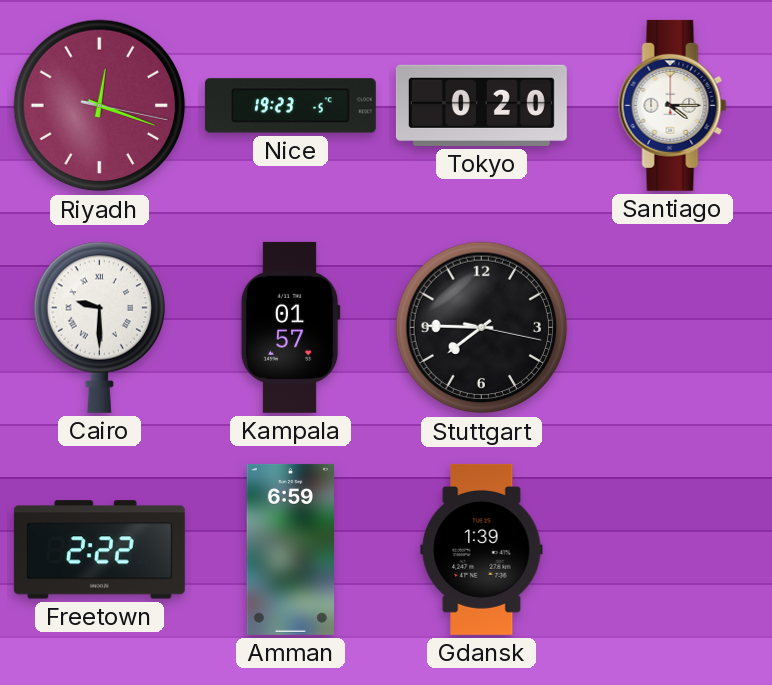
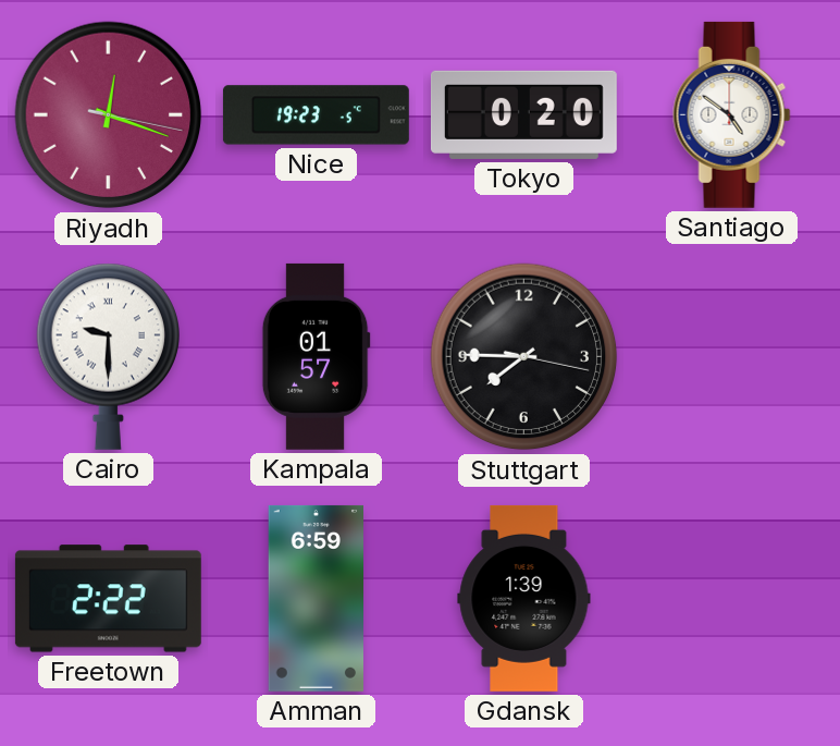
Santiago: 4:15 -> 4:51
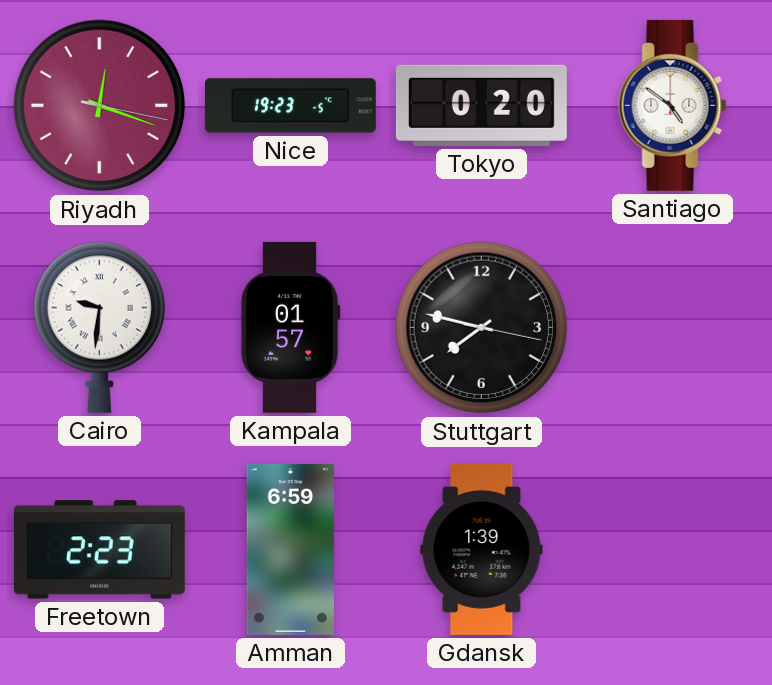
Cairo: 9:30 -> 9:31
Stuttgart: 7:45 -> 7:47
Freetown: 2:22 -> 2:23
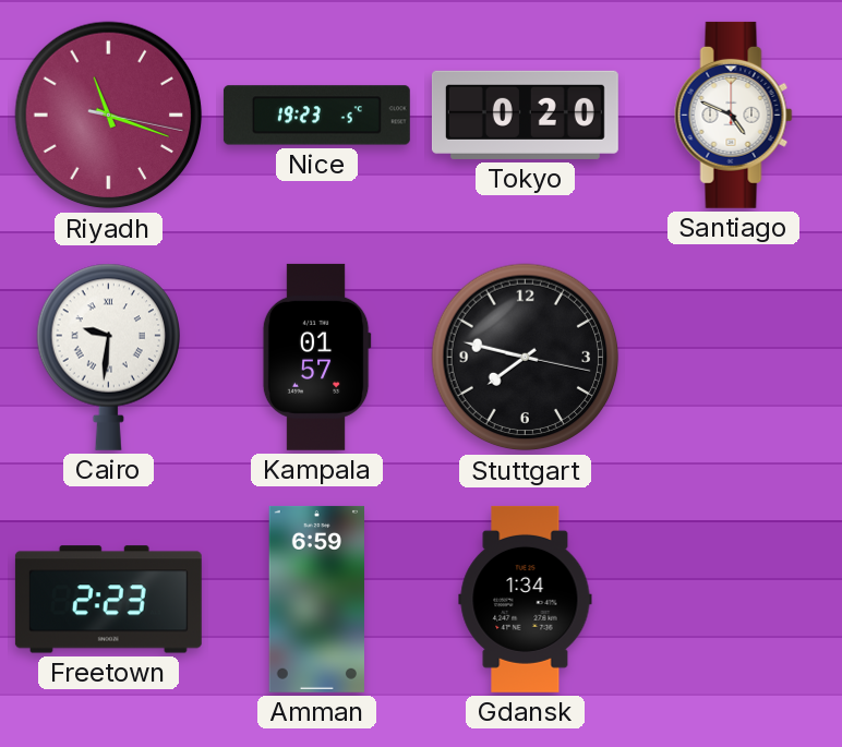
Riyadh: 12:18 -> 11:18
Santiago: 4:51 -> 4:49
Gdansk: 1:39 -> 1:34
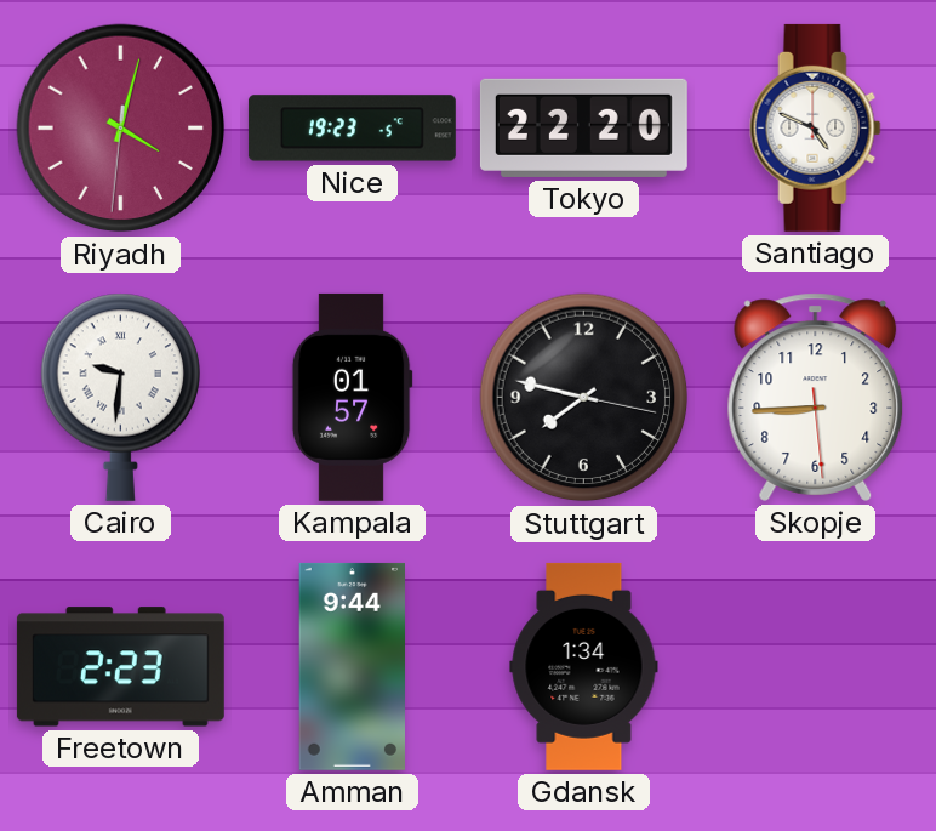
Riyadh: 11:18 -> 4:02
Tokyo: 0:20 -> 22:20
Skopje: none -> 8:44
Amman: 6:59 -> 9:44
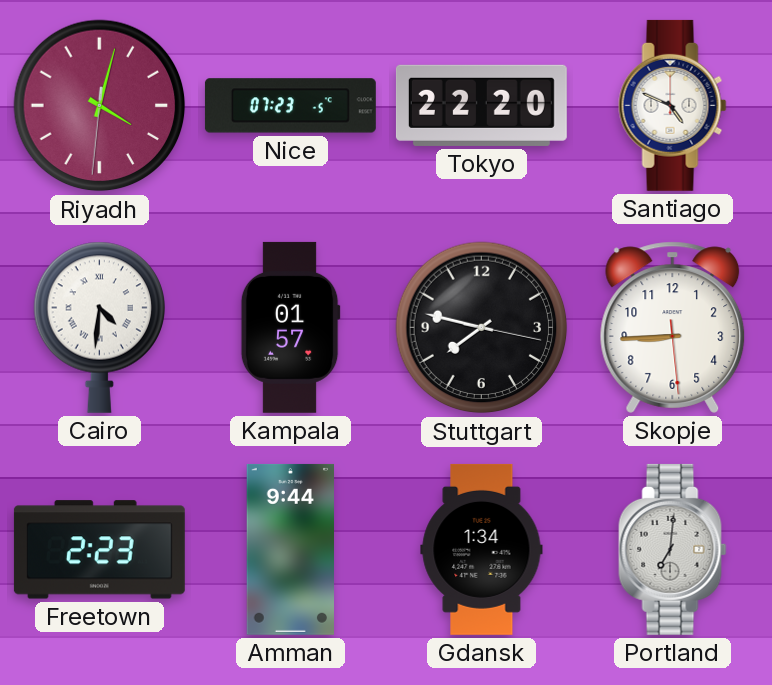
Nice: 19:23 -> 07:23
Cairo: 9:31 -> 4:31
Portland: none -> 7:01
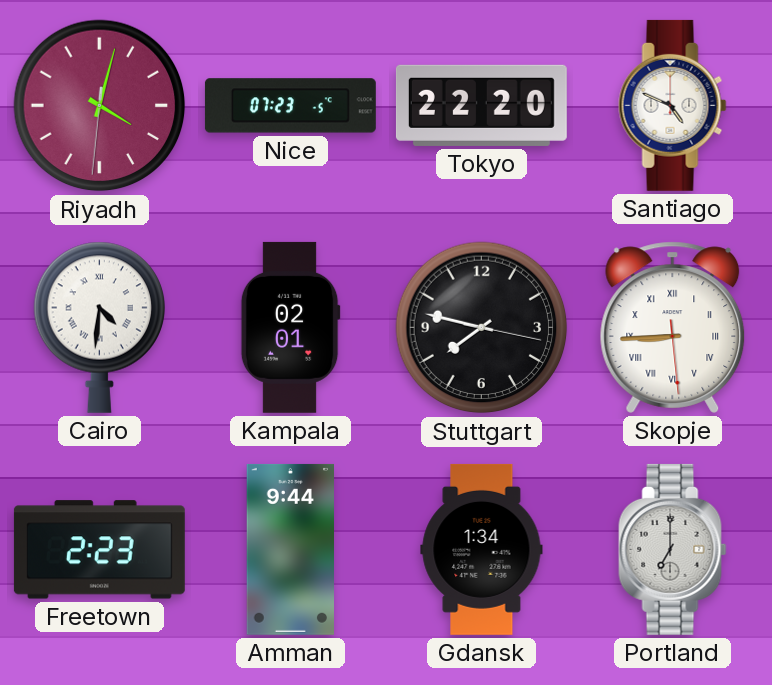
Kampala: 01:57 -> 02:01
Skopje numerals: Arabic -> Roman
Portland: 7:01 -> 7:00
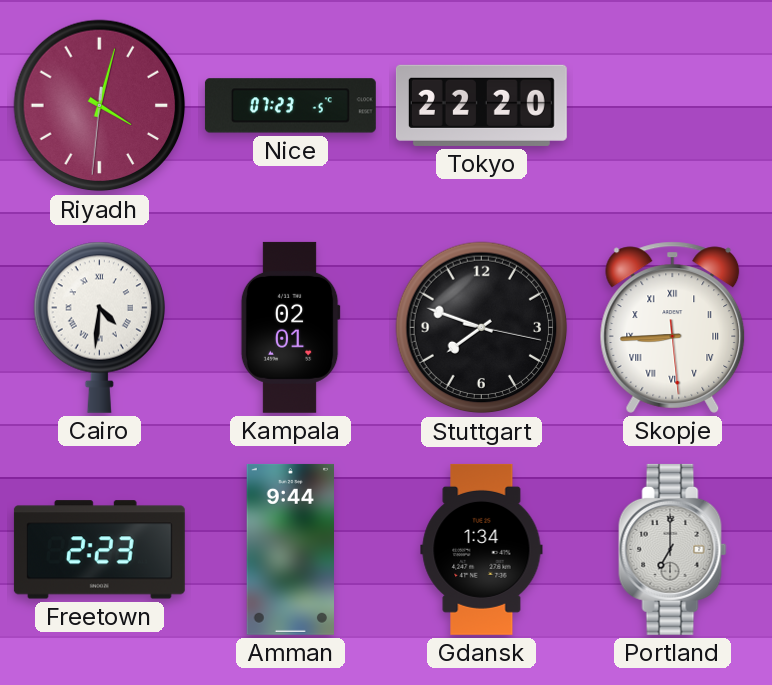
Santiago: 4:49 -> none
Stuttgart: 7:47 -> 7:48
